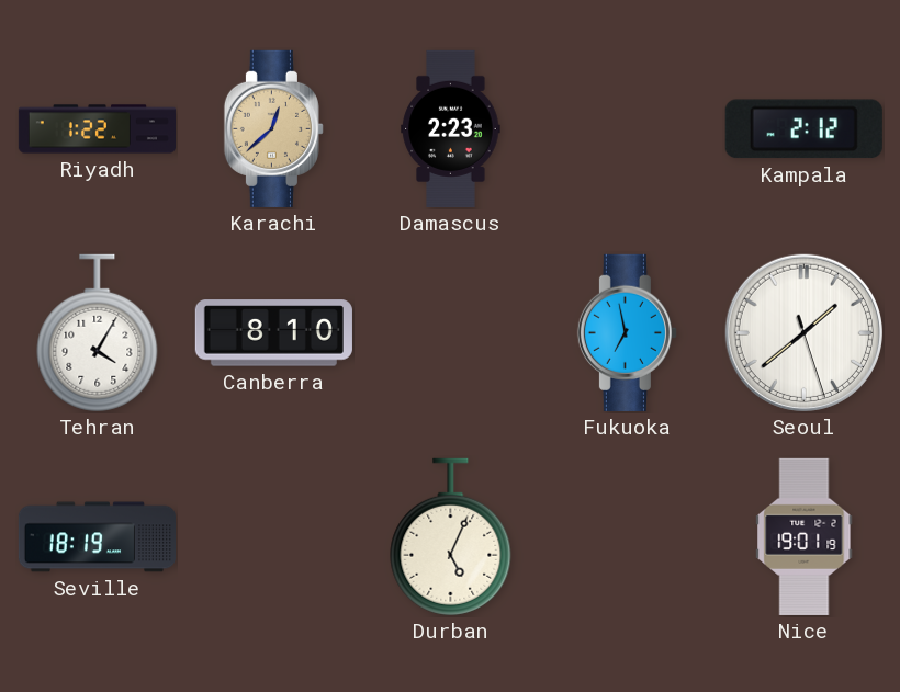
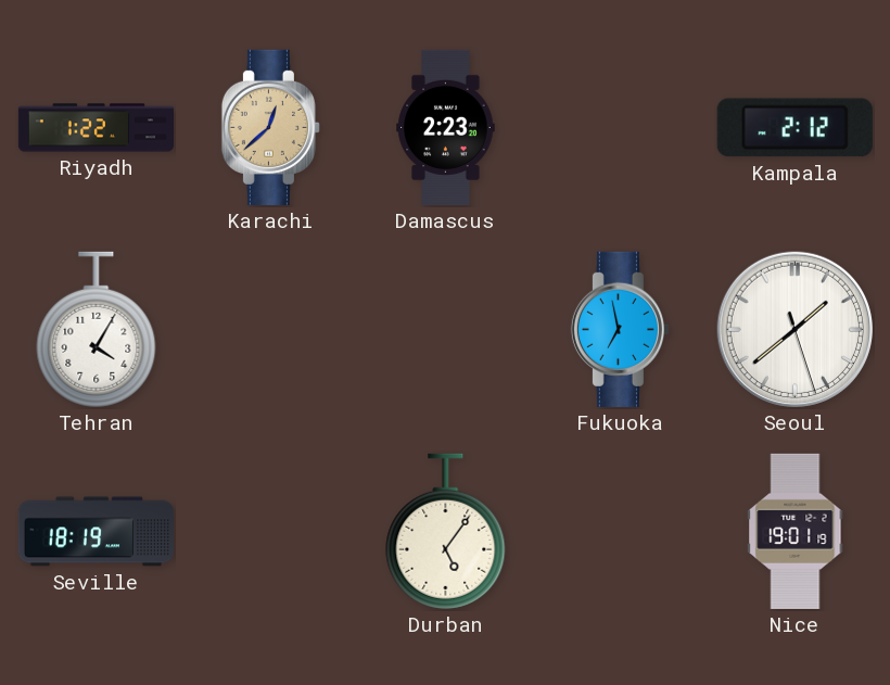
Canberra: 8:10 -> none
Durban: 5:04 -> 5:06
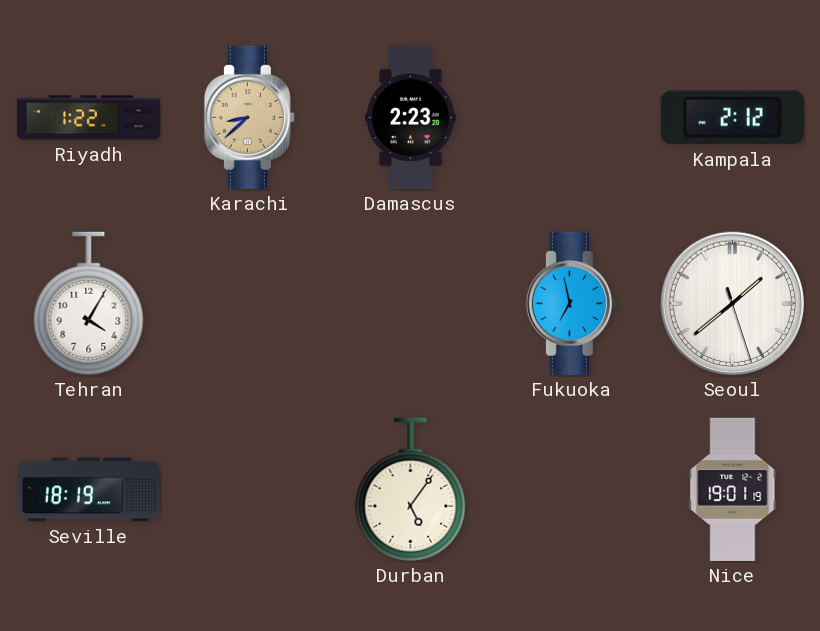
Karachi: 12:38 -> 8:38
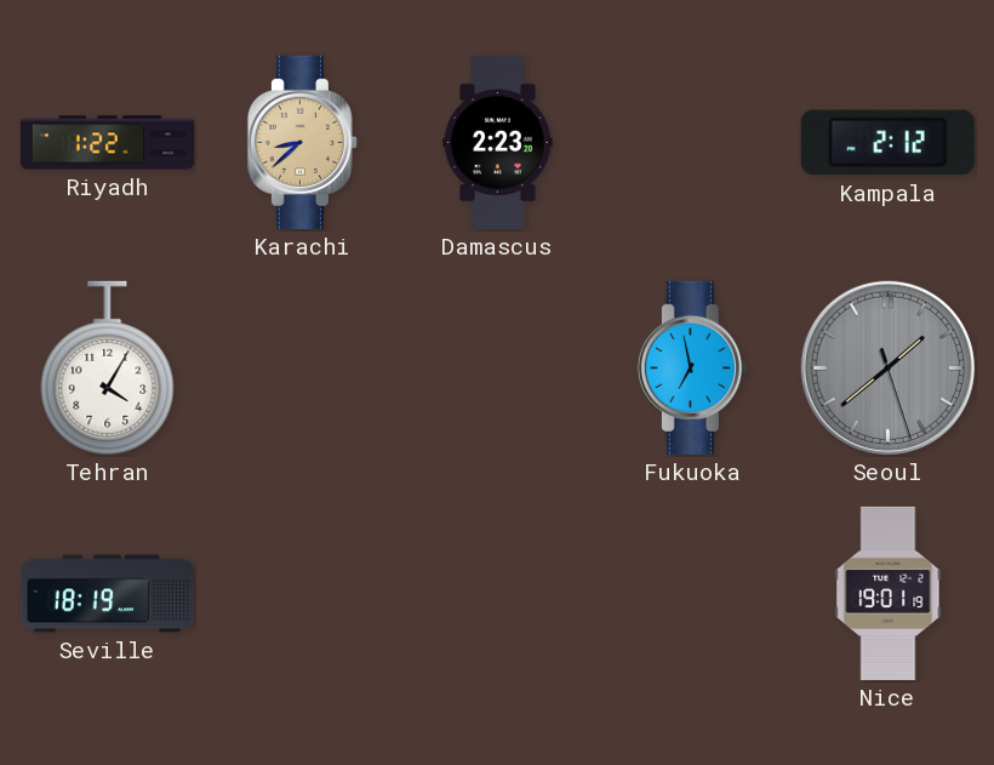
Seoul dial: white -> grey
Durban: 5:06 -> none
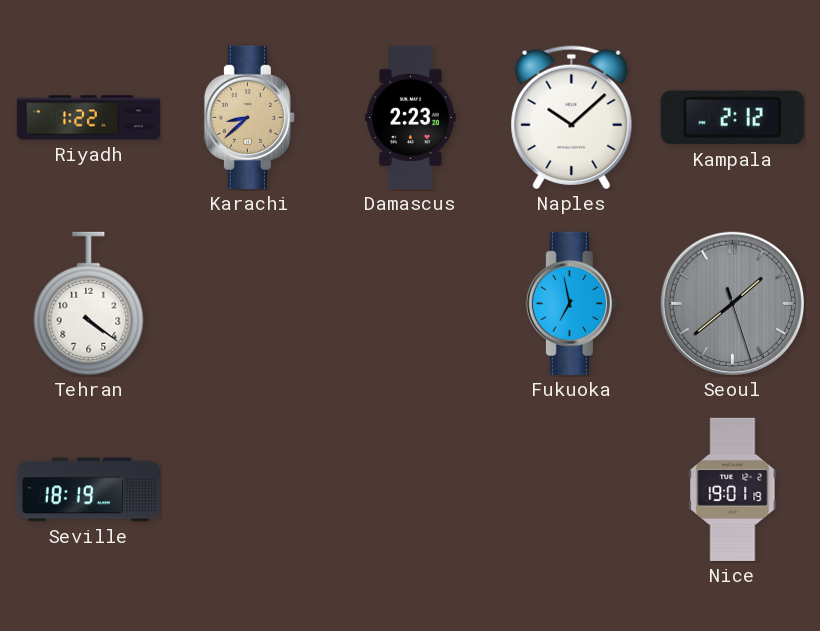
Naples: none -> 10:08
Tehran: 4:05 -> 4:21
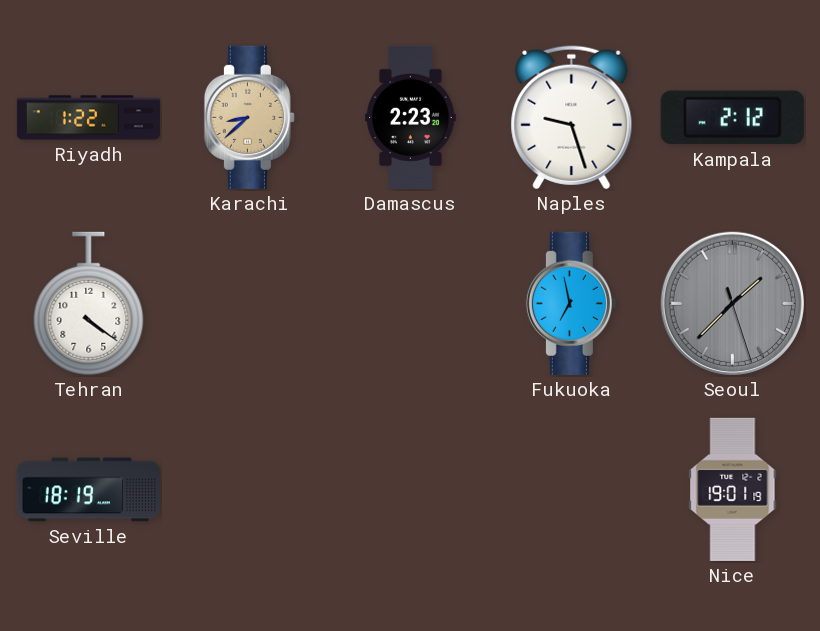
Naples: 10:08 -> 9:27
Seoul: 1:38 -> 1:37
